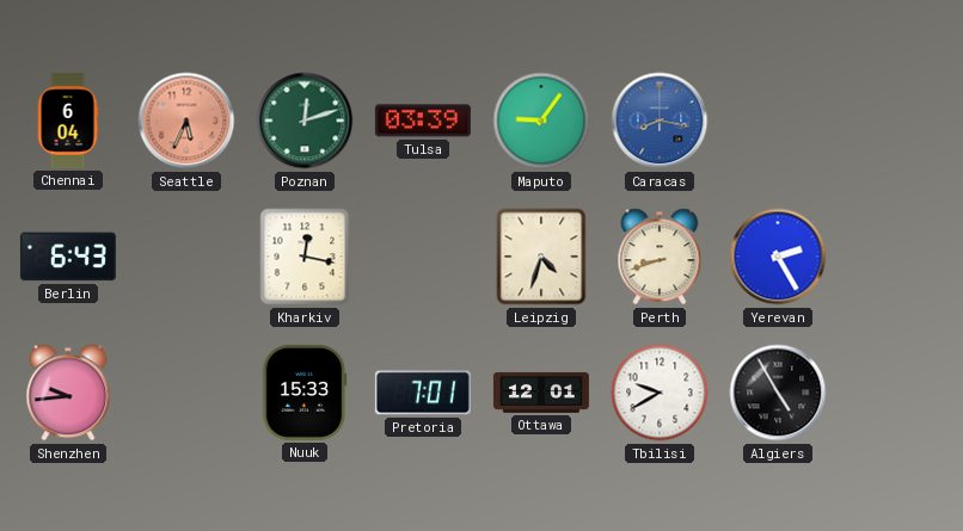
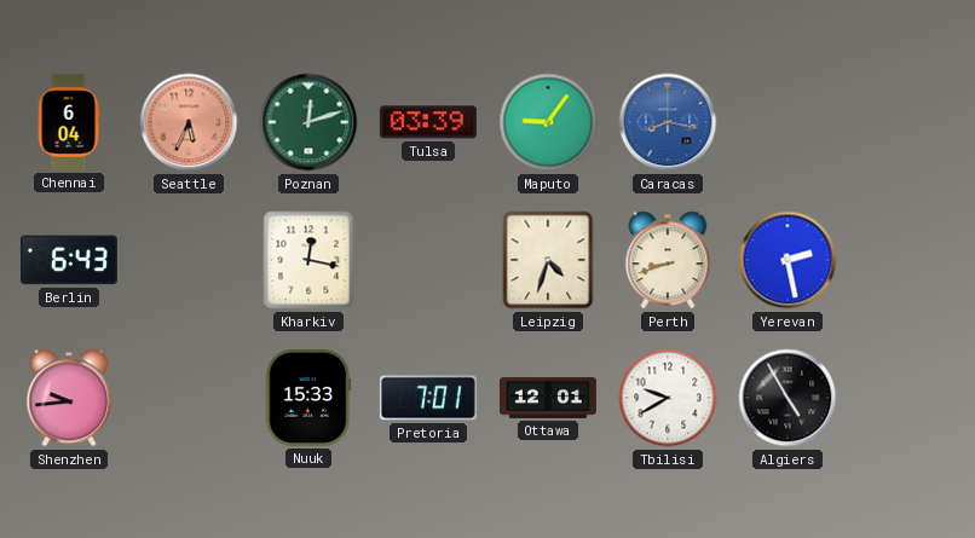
Yerevan: 2:25 -> 2:28
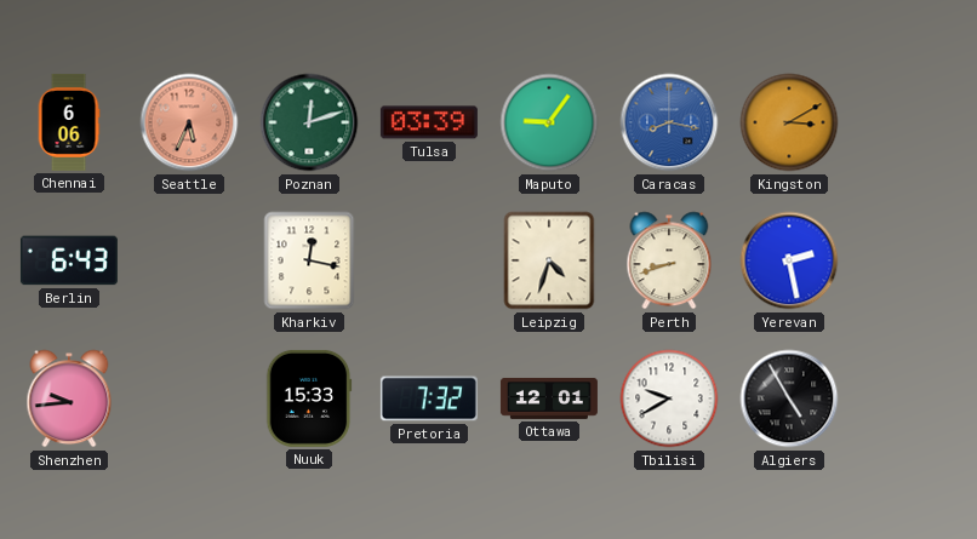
Chennai: 6:04 -> 6:06
Kingston: none -> 3:10
Pretoria: 7:01 -> 7:32
